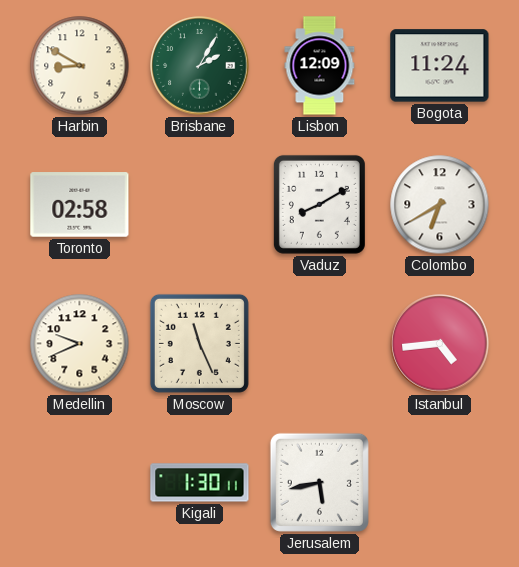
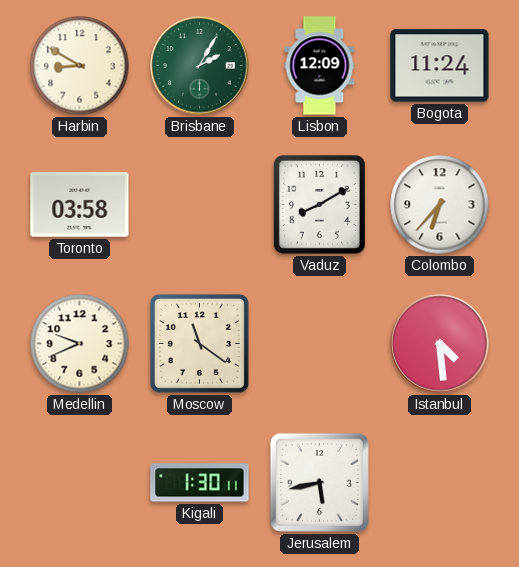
Toronto: 02:58 -> 03:58
Colombo: 6:40 -> 6:37
Moscow: 11:26 -> 11:21
Istanbul: 4:44 -> 4:29
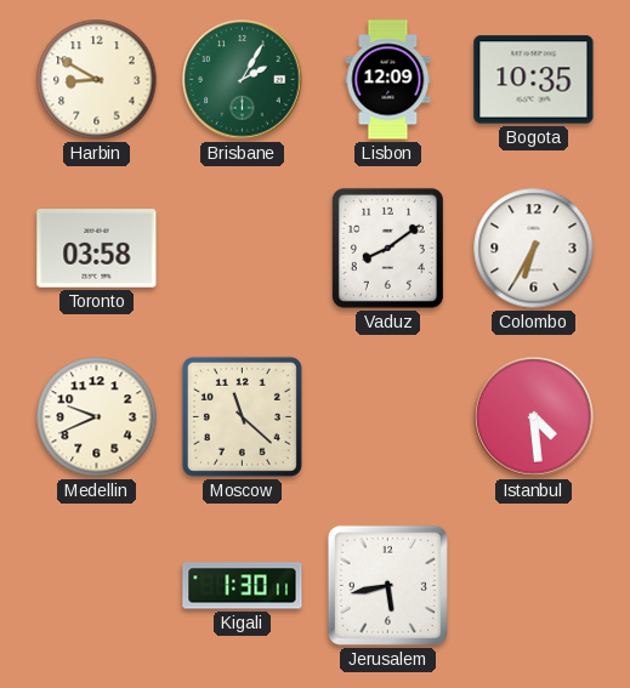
Bogota: 11:24 -> 10:35
Vaduz: 8:10 -> 8:09
Colombo: 6:37 -> 6:35
Moscow: 11:21 -> 11:22
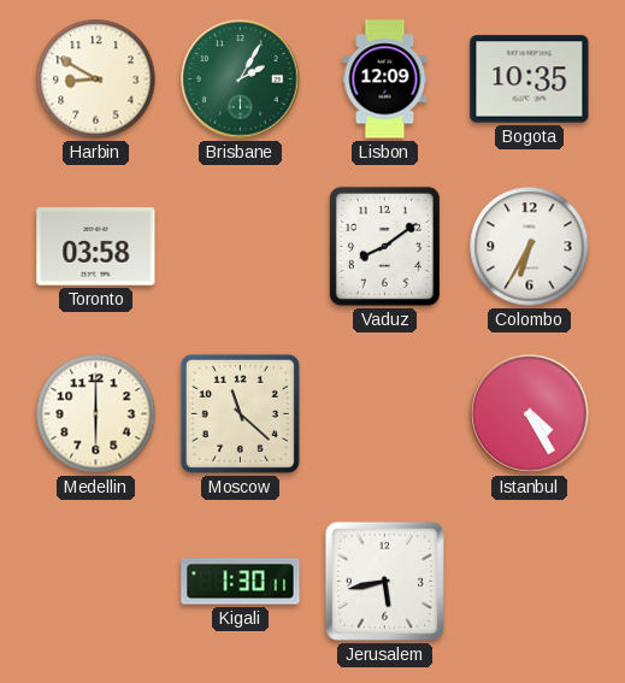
Medellin: 9:41 -> 6:00
Istanbul: 4:29 -> 4:25
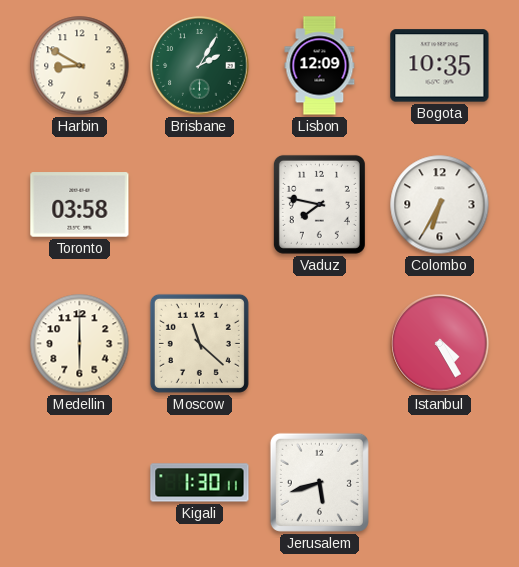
Vaduz: 8:09 -> 7:47
Jerusalem: 5:43 -> 5:42
